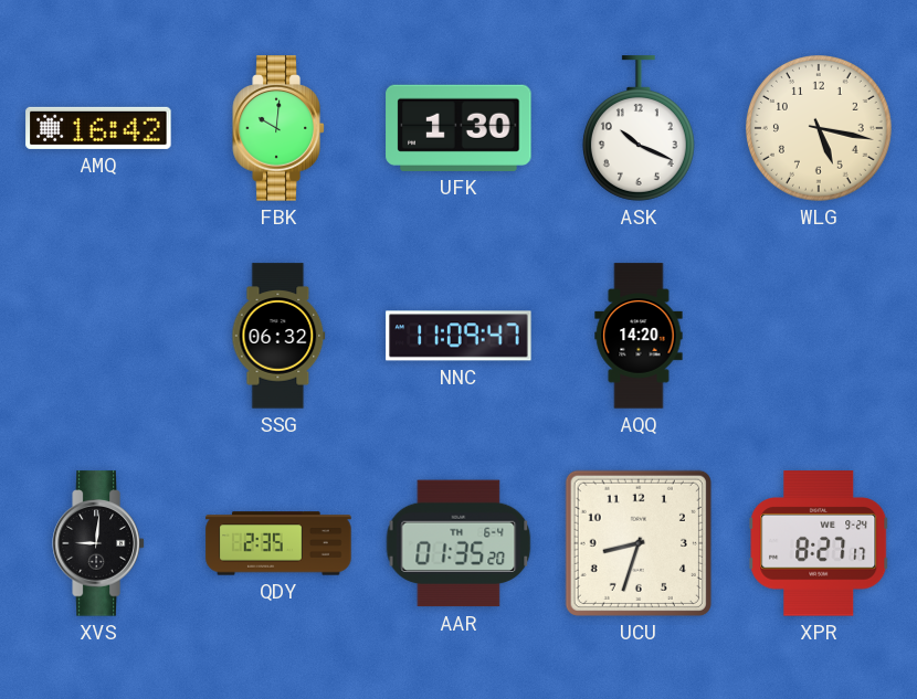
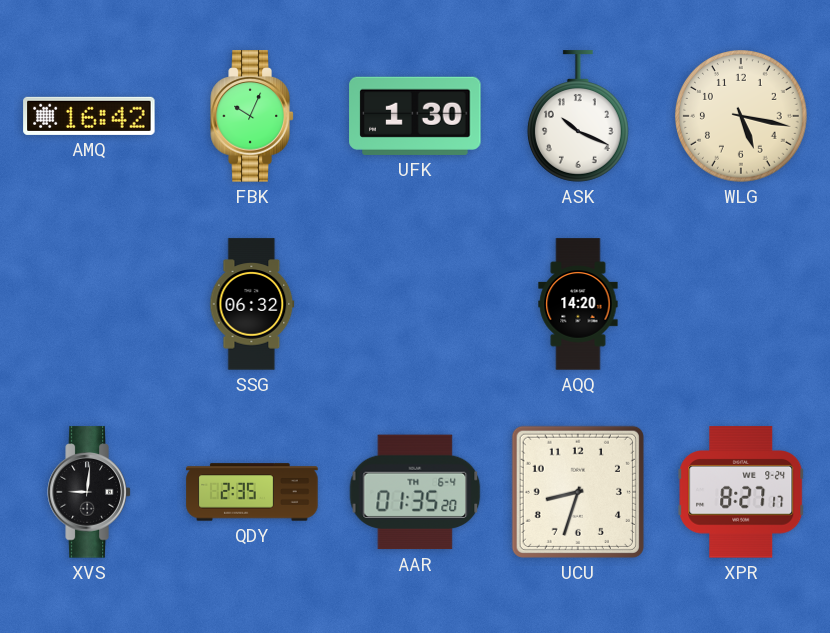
FBK: 10:01 -> 10:04
NNC: 11:09 -> none
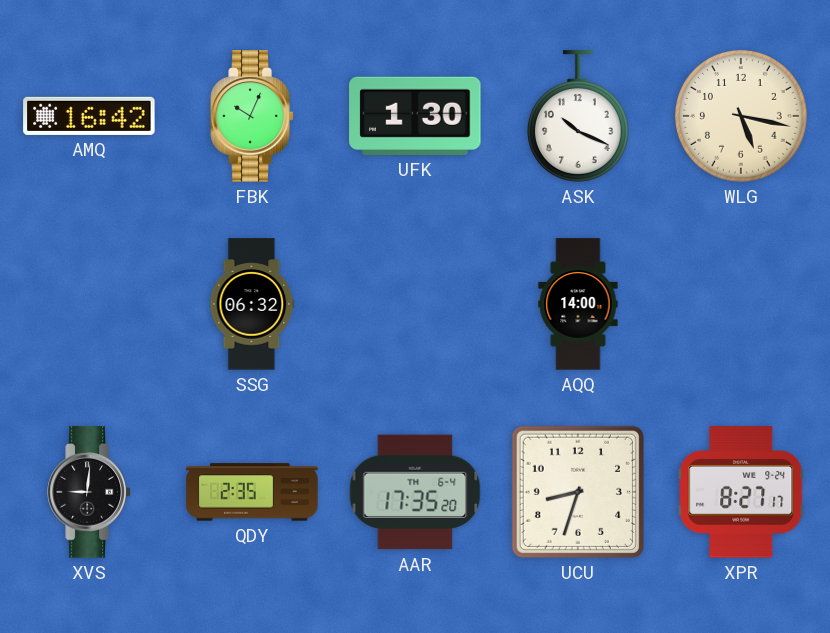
AQQ: 14:20 -> 14:00
AAR: 01:35 -> 17:35
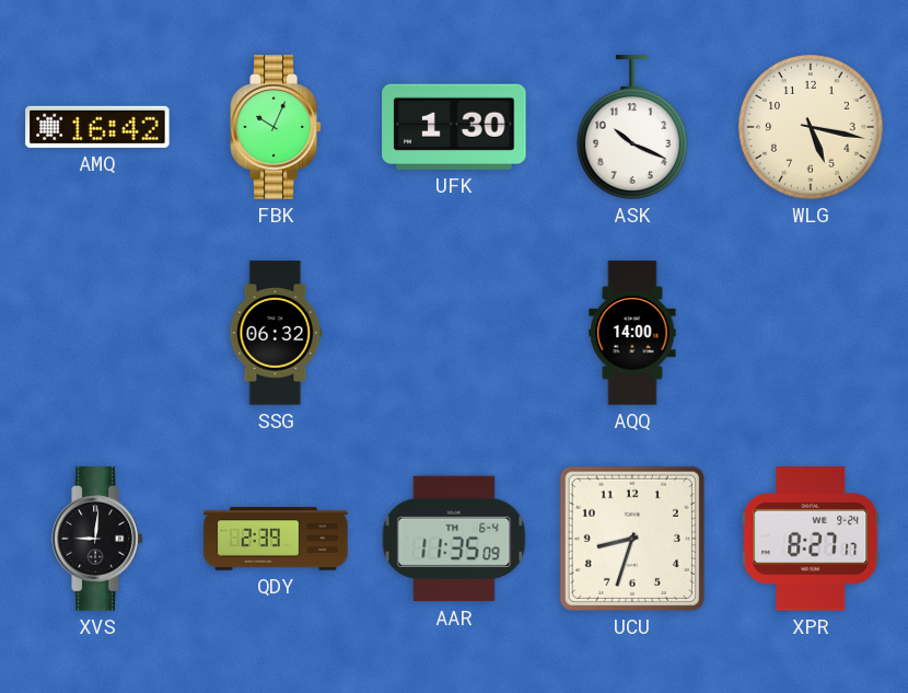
QDY: 2:35 -> 2:39
AAR: 17:35 -> 11:35
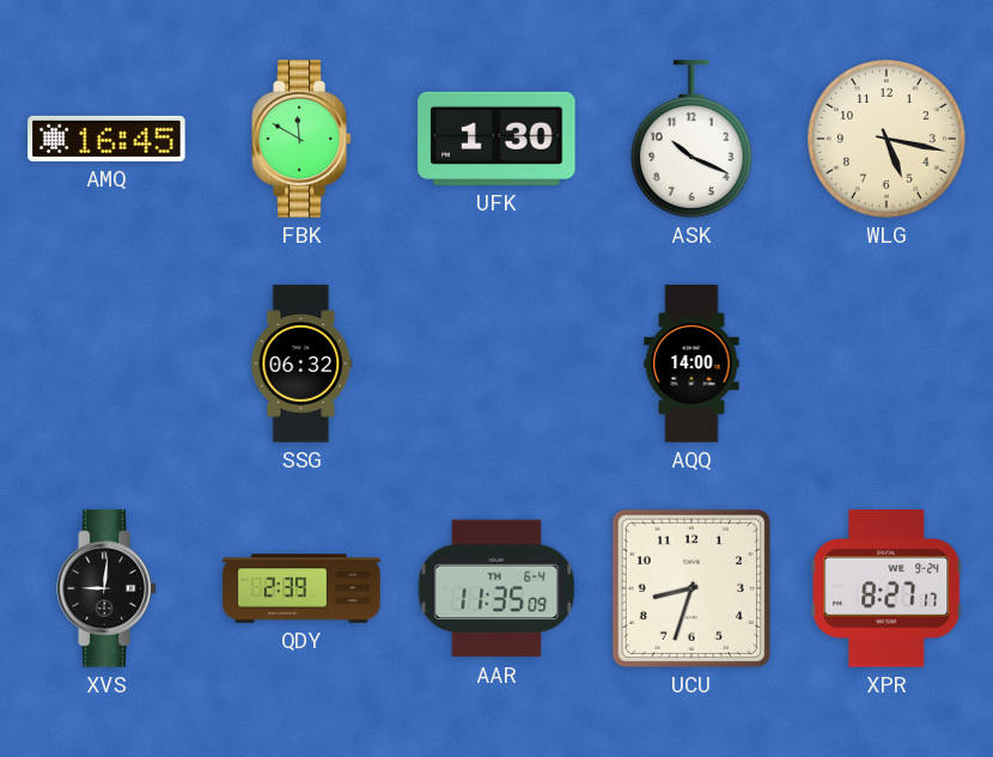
AMQ: 16:42 -> 16:45
FBK: 10:04 -> 11:50
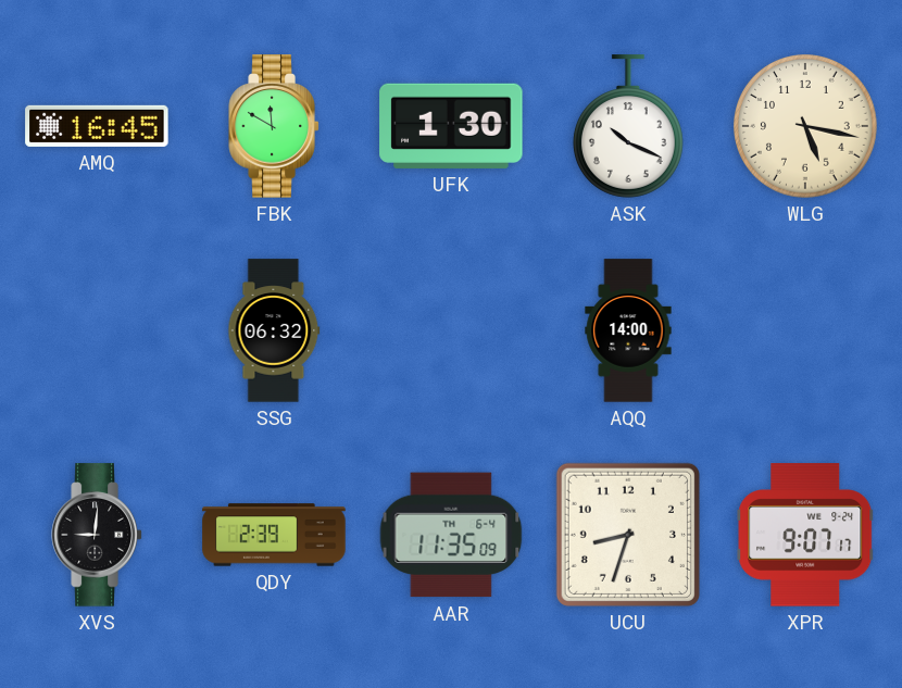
XPR: 8:27 -> 9:07
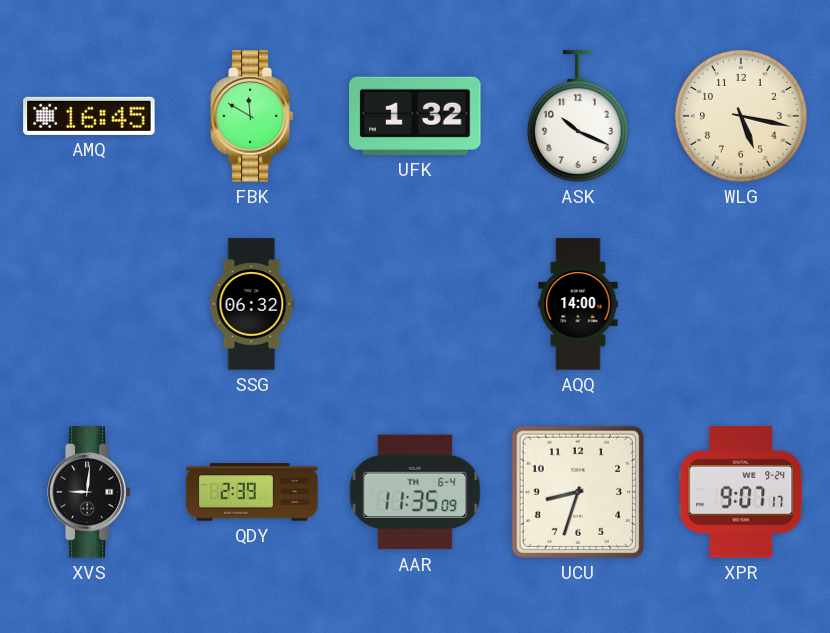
UFK: 1:30 -> 1:32
